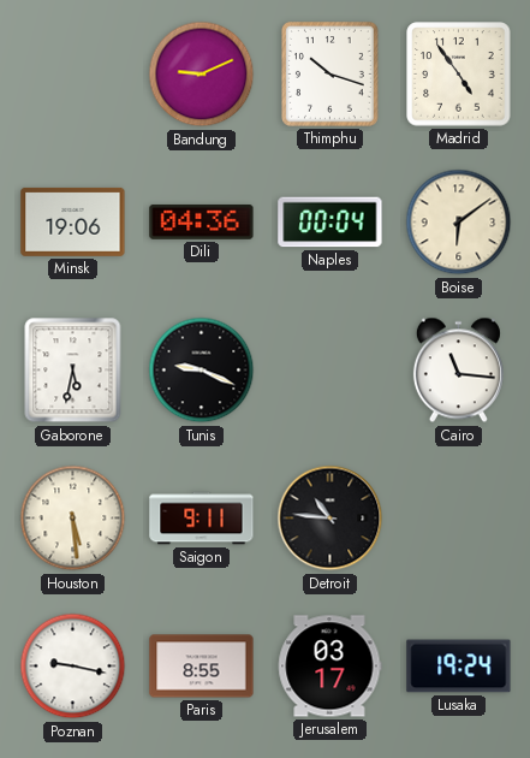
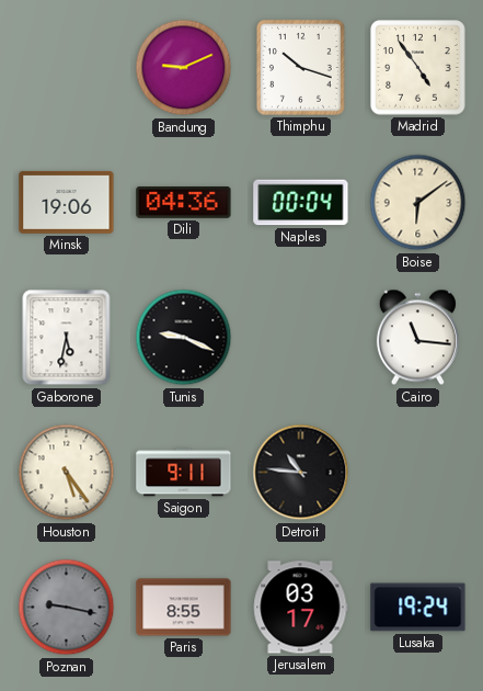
Houston: 5:29 -> 5:24
Poznan dial: white -> grey
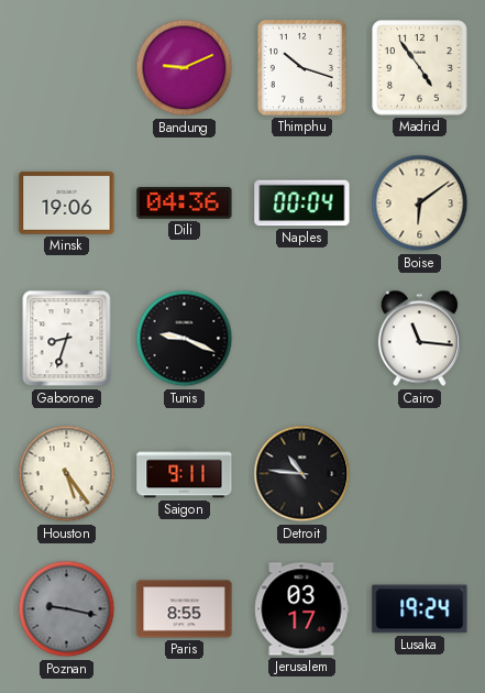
Gaborone: 5:32 -> 8:33
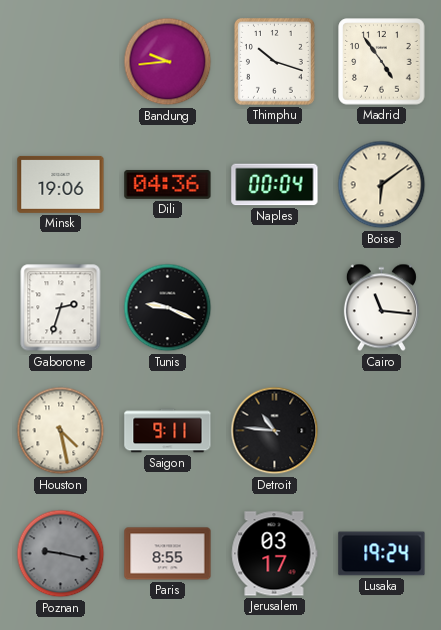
Bandung: 9:11 -> 9:44
Gaborone: 8:33 -> 2:33
Houston: 5:24 -> 4:28
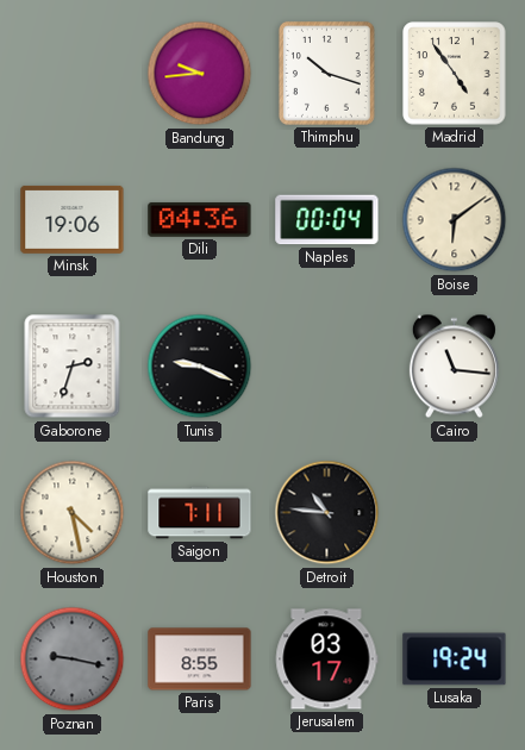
Saigon: 9:11 -> 7:11
